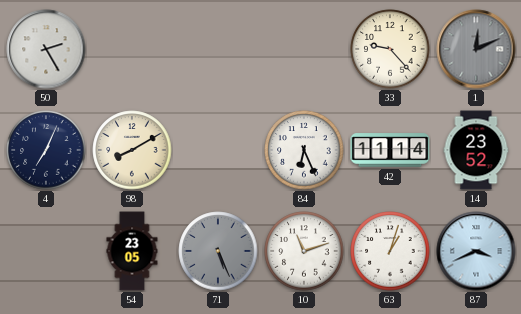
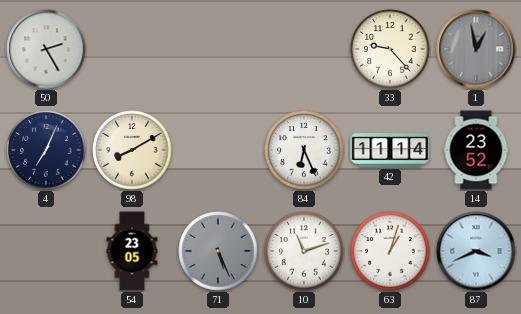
1: 12:11 -> 12:58
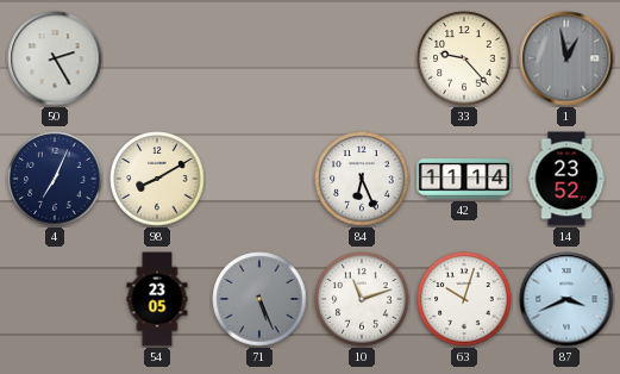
63: 1:03 -> 10:03
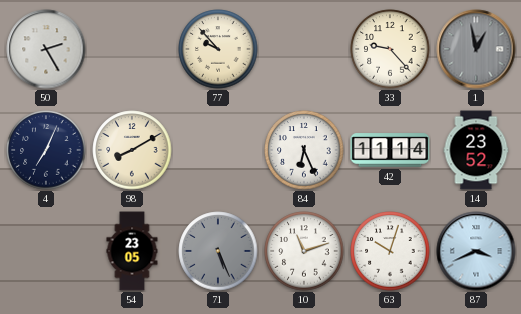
77: none -> 9:53
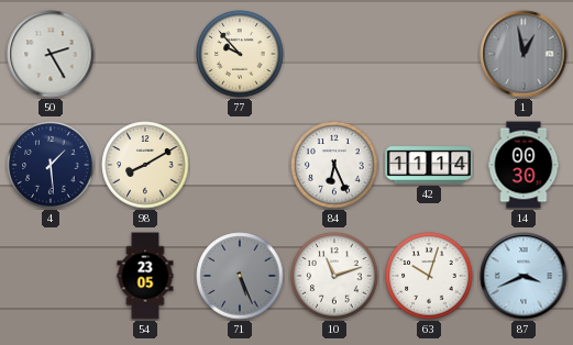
33: 9:23 -> none
4: 7:04 -> 1:29
14: 23:52 -> 00:30
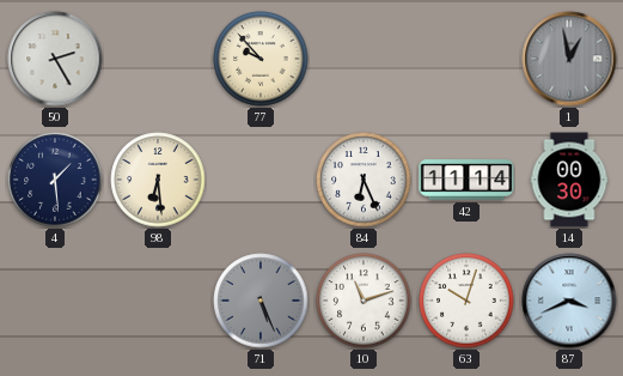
98: 8:10 -> 6:29
54: 23:05 -> none
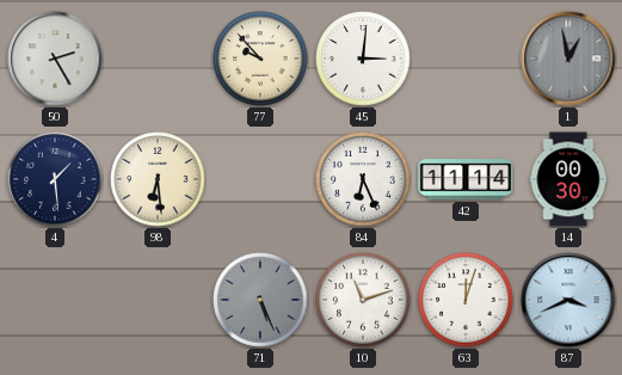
45: none -> 3:01
63: 10:03 -> 12:03
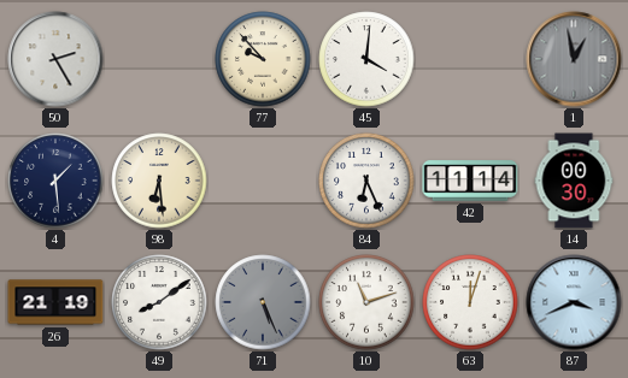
45: 3:01 -> 4:01
26: none -> 21:19
49: none -> 8:09
